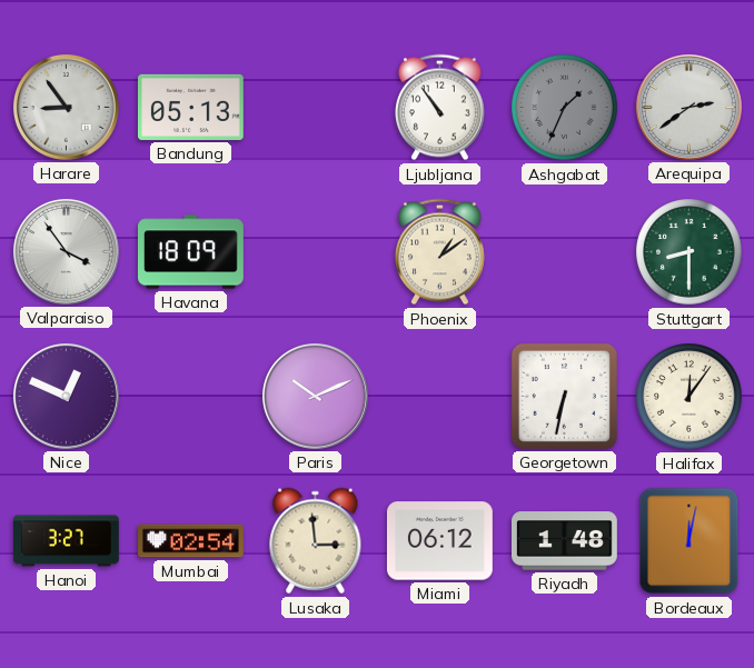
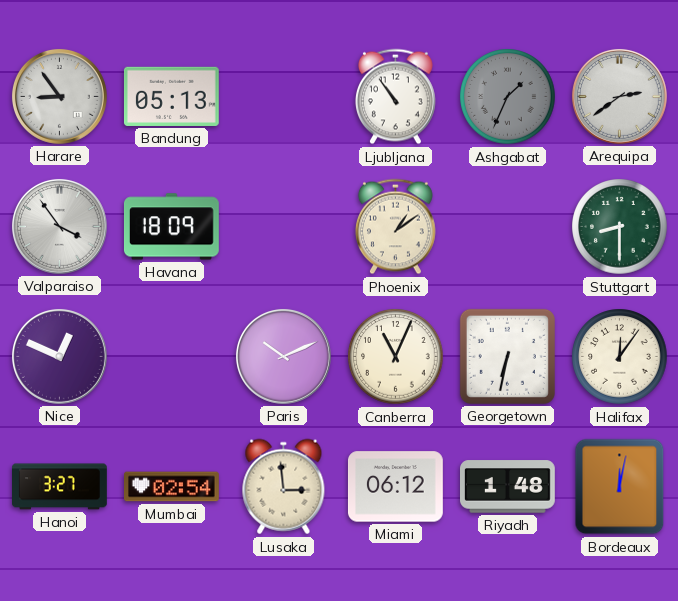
Canberra: none -> 11:04
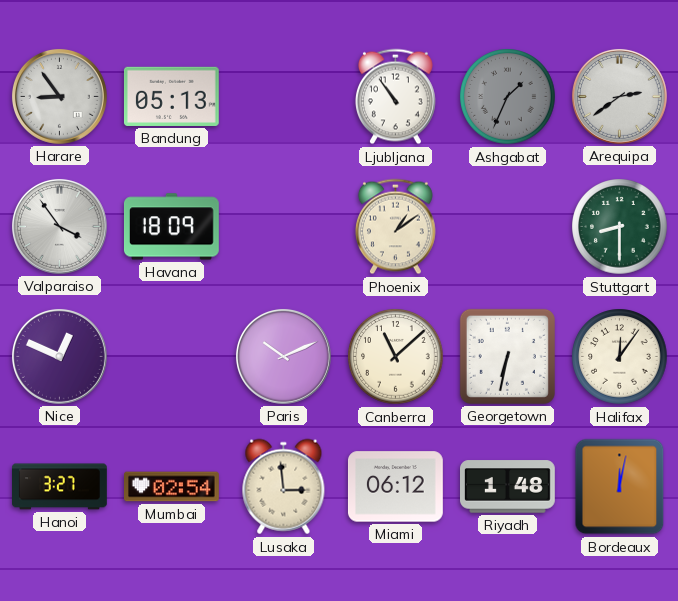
Canberra: 11:04 -> 11:08
